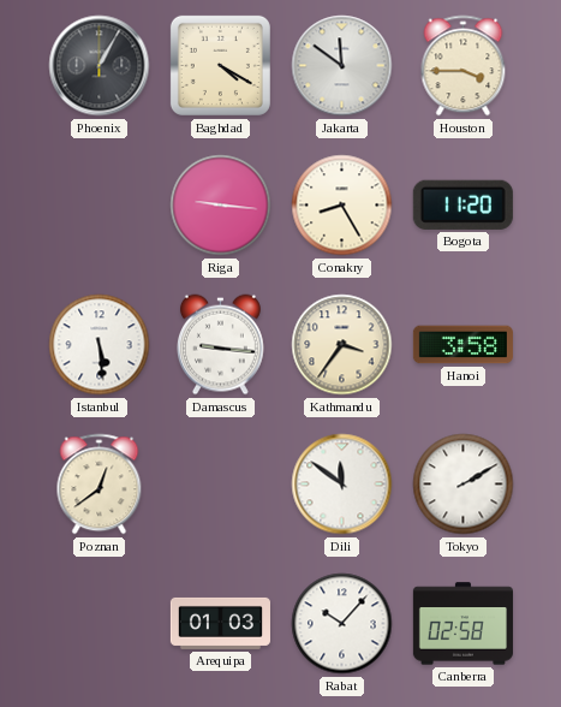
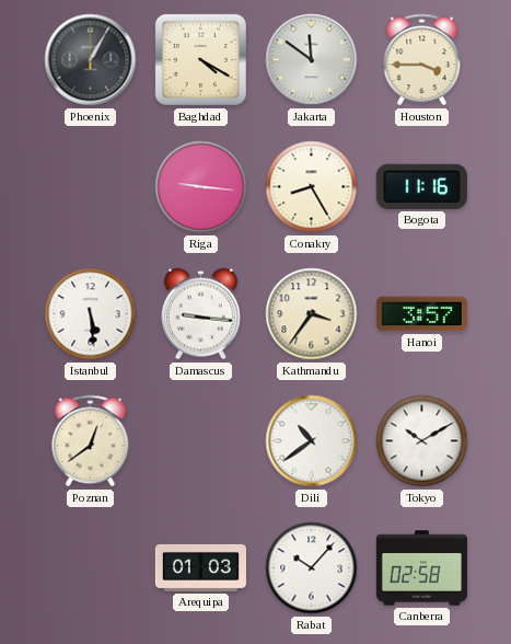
Bogota: 11:20 -> 11:16
Hanoi: 3:58 -> 3:57
Dili: 11:51 -> 10:39
Tokyo: 2:10 -> 10:10
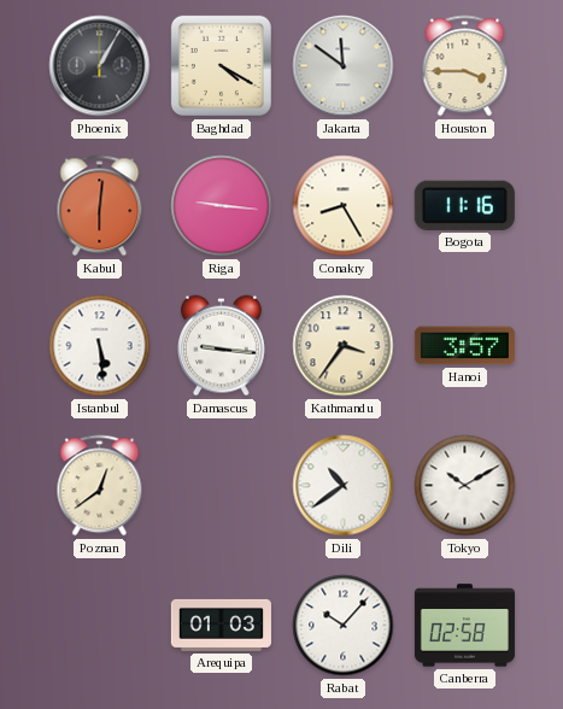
Kabul: none -> 6:01
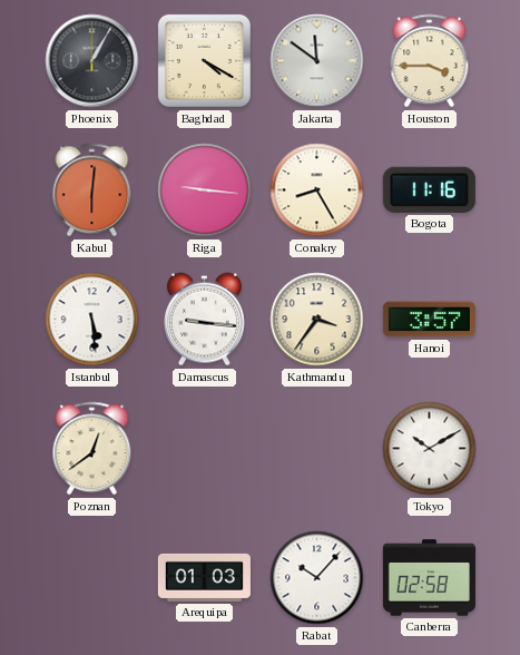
Dili: 10:39 -> none
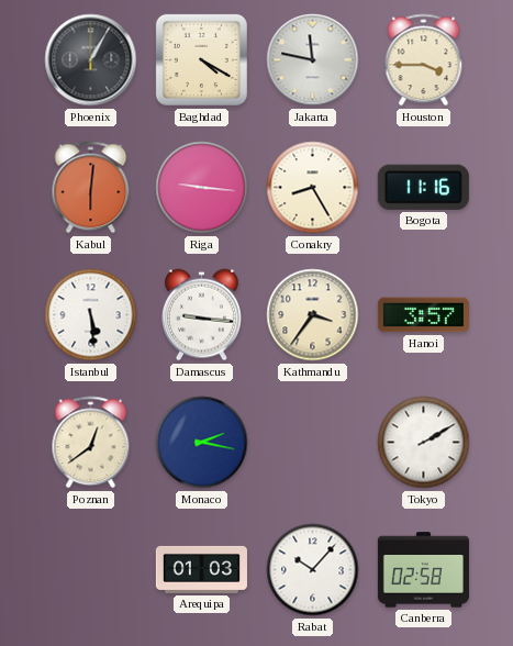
Jakarta: 11:51 -> 11:47
Monaco: none -> 2:17
Tokyo: 10:10 -> 2:10
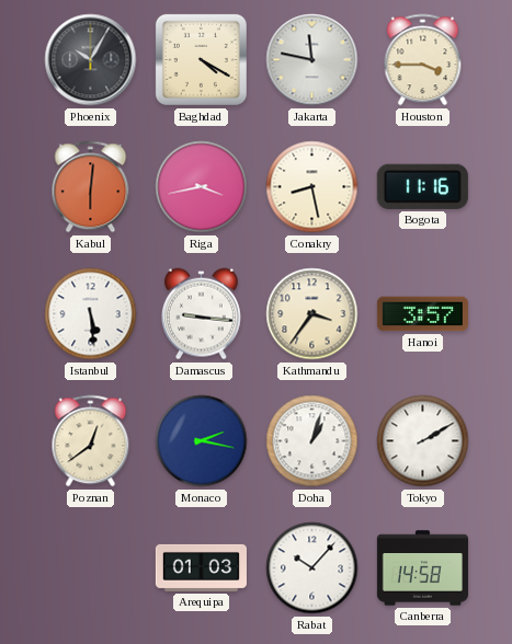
Phoenix: 1:05 -> 10:05
Riga: 9:16 -> 3:43
Conakry: 8:25 -> 8:28
Doha: none -> 1:03
Canberra: 02:58 -> 14:58
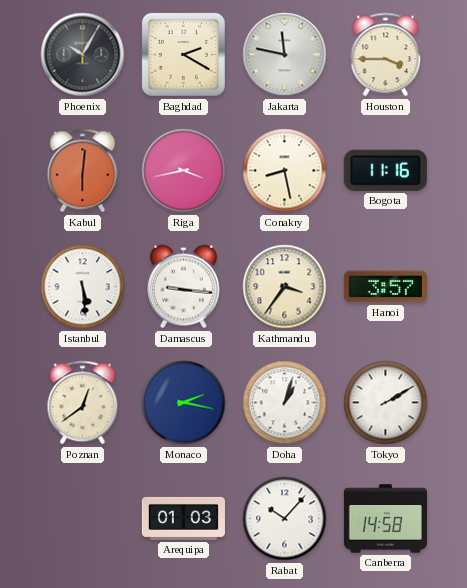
Baghdad: 4:20 -> 2:20
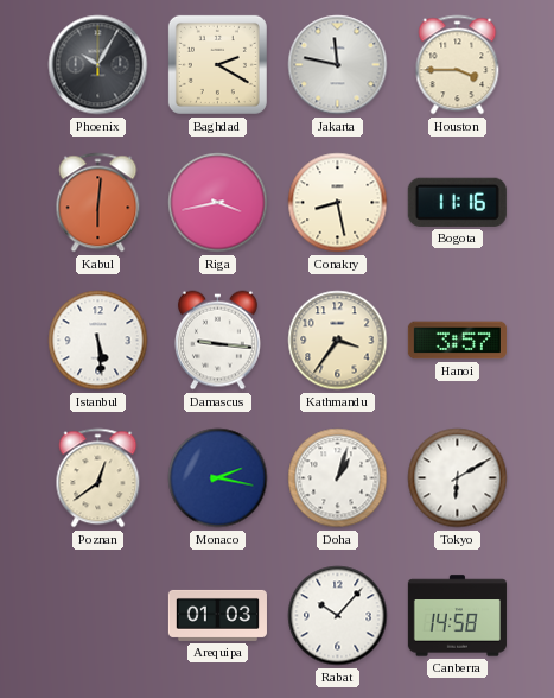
Tokyo: 2:10 -> 6:10
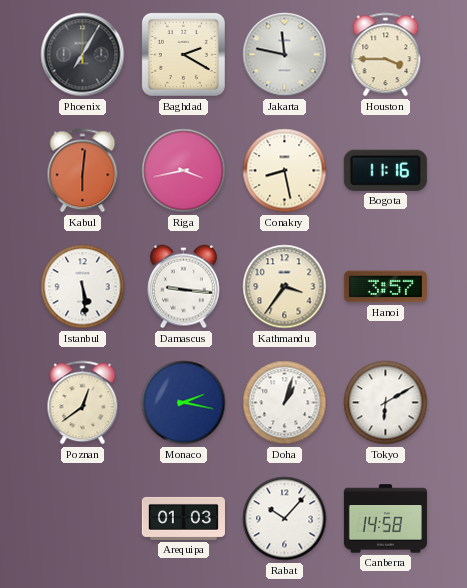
Phoenix: 10:05 -> 7:05
